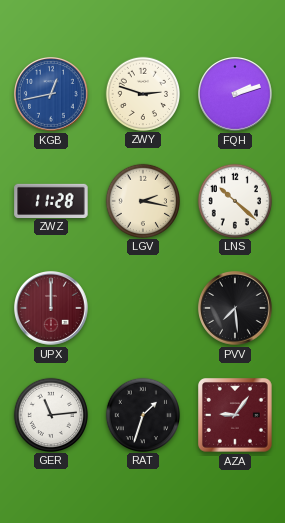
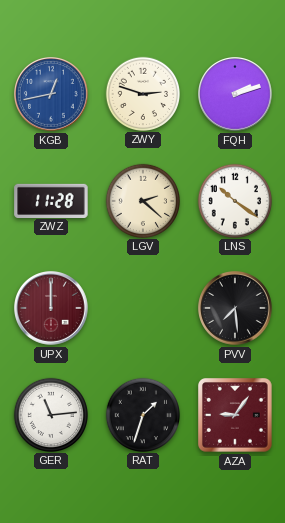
LGV: 2:17 -> 2:22
LNS: 10:22 -> 10:21
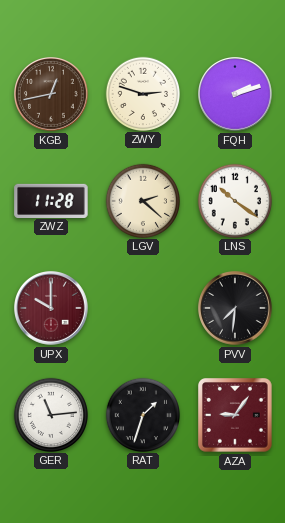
KGB dial: blue -> brown
UPX: 12:00 -> 10:00
PVV: 7:29 -> 7:31
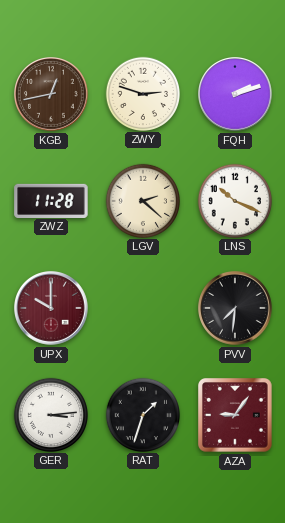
LNS: 10:21 -> 10:19
GER: 11:14 -> 3:14
